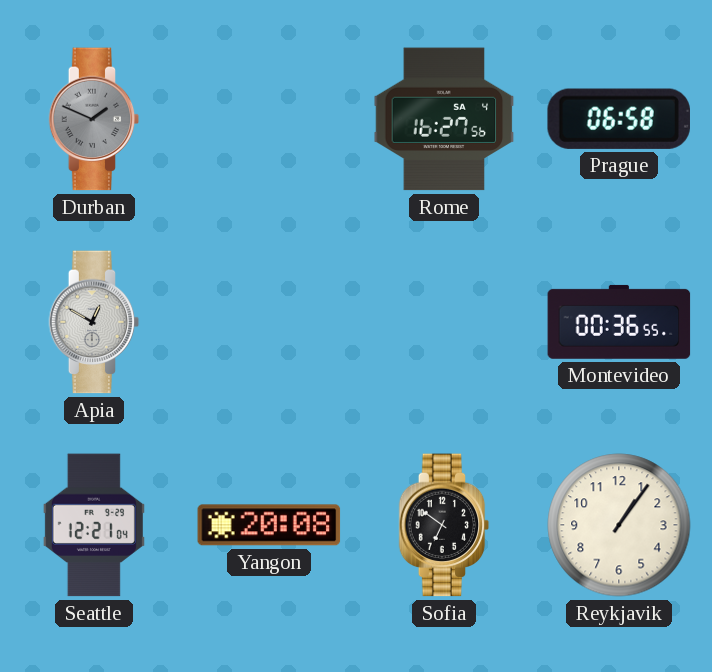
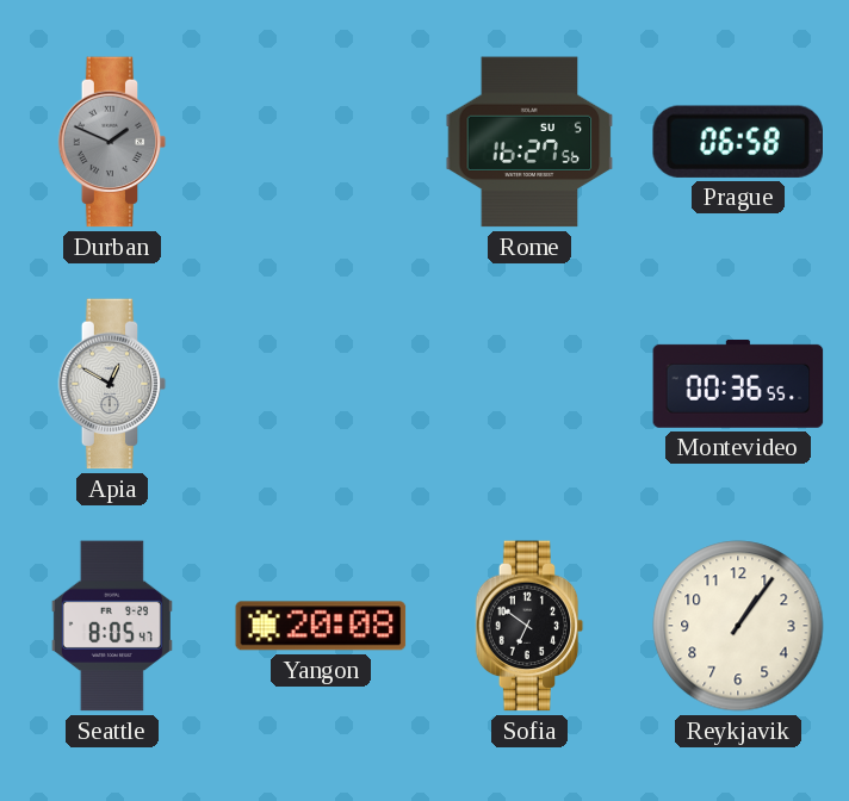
Rome date: SA 4 -> SU 5
Seattle: 12:21 -> 8:05
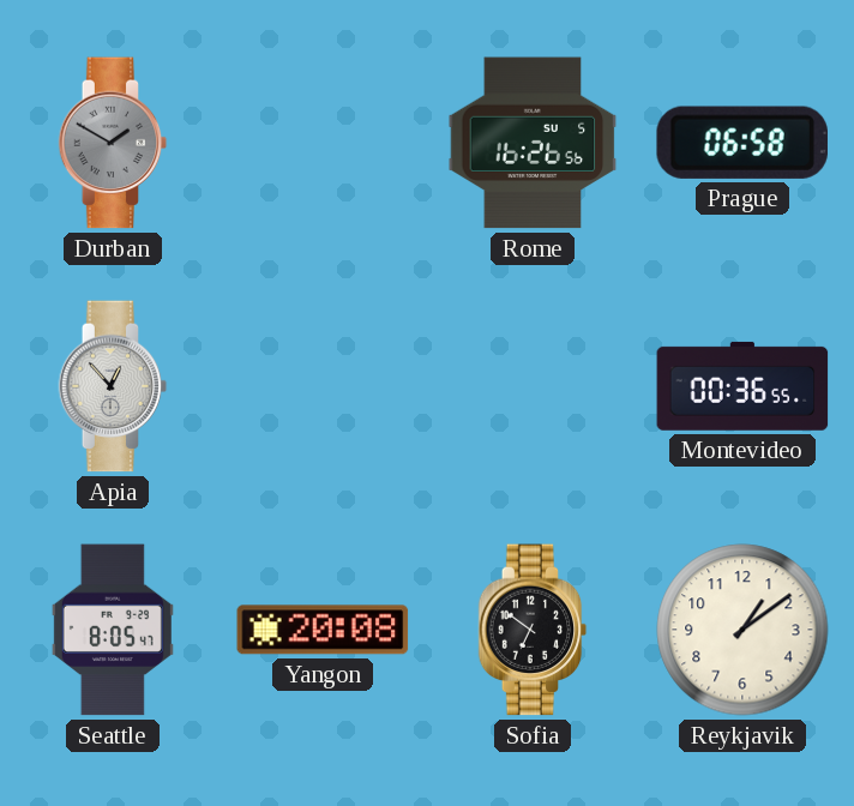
Durban: 1:49 -> 1:50
Rome: 16:27 -> 16:26
Apia: 12:50 -> 12:53
Reykjavik: 1:06 -> 1:09
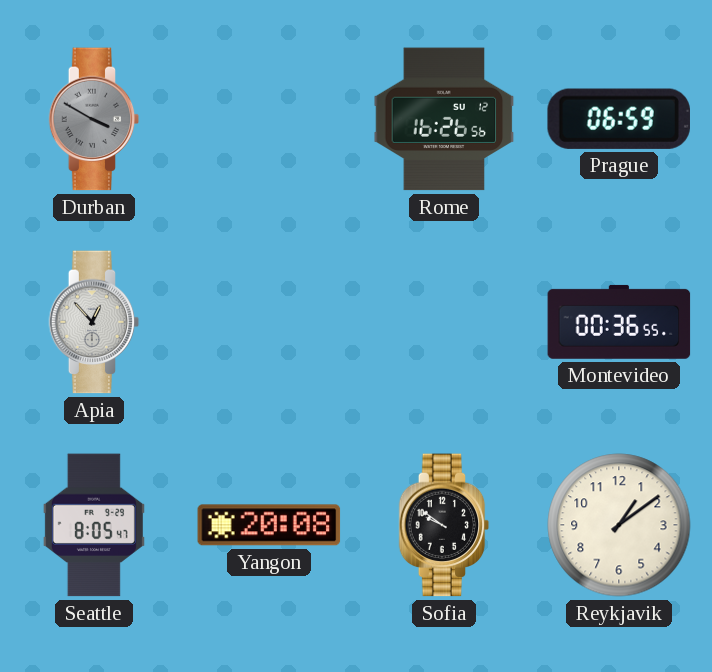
Durban: 1:50 -> 3:50
Rome date: SU 5 -> SU 12
Prague: 06:58 -> 06:59
Sofia: 6:51 -> 9:51
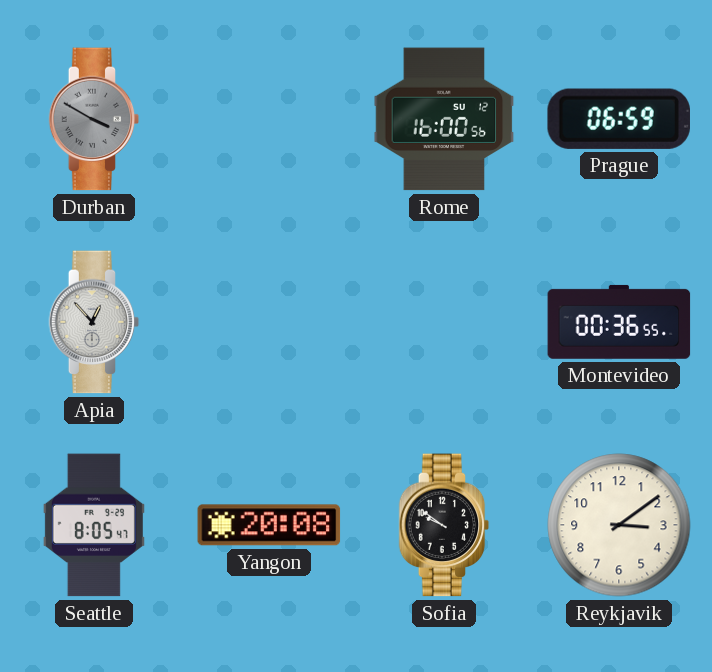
Rome: 16:26 -> 16:00
Reykjavik: 1:09 -> 3:09
